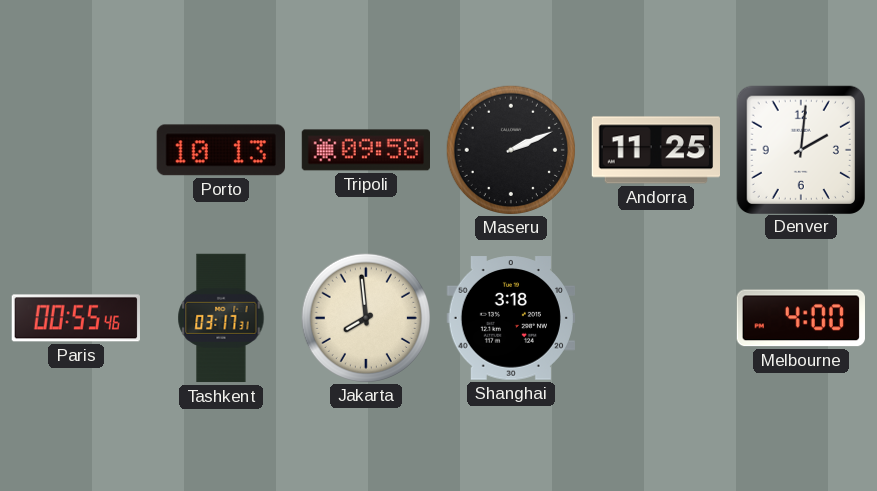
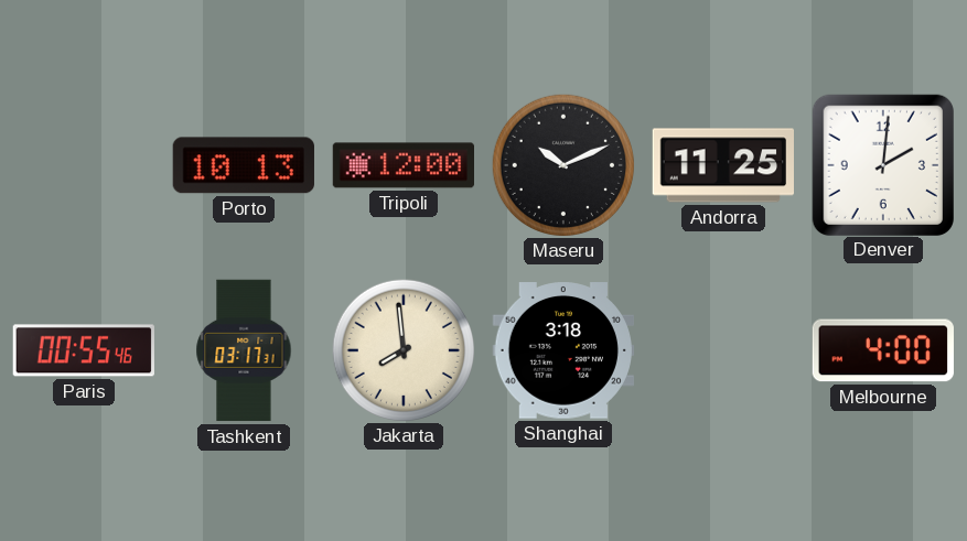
Tripoli: 09:58 -> 12:00
Maseru: 2:11 -> 10:11
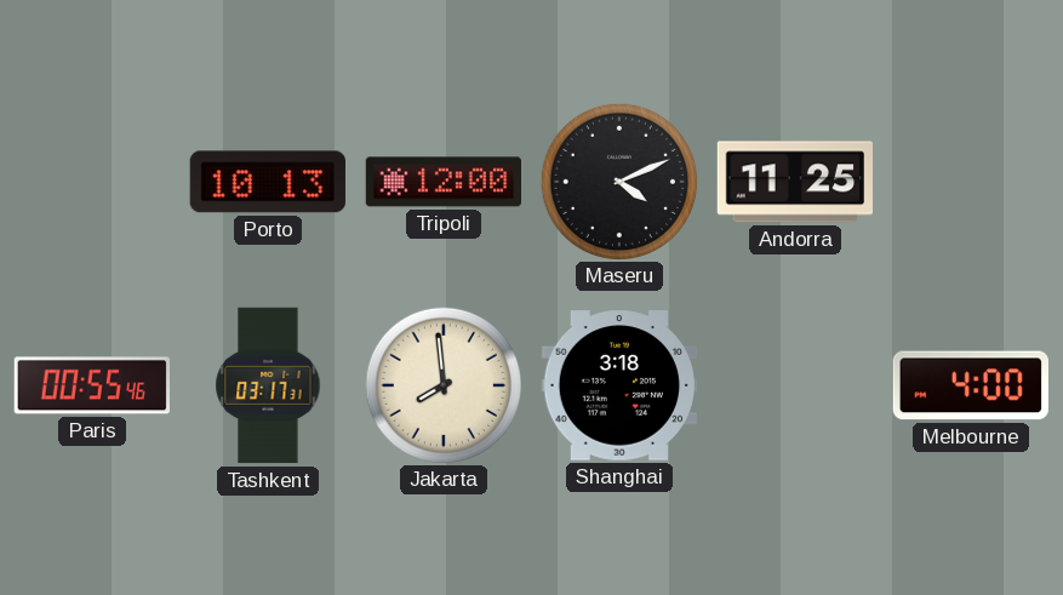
Maseru: 10:11 -> 4:11
Denver: 2:01 -> none
